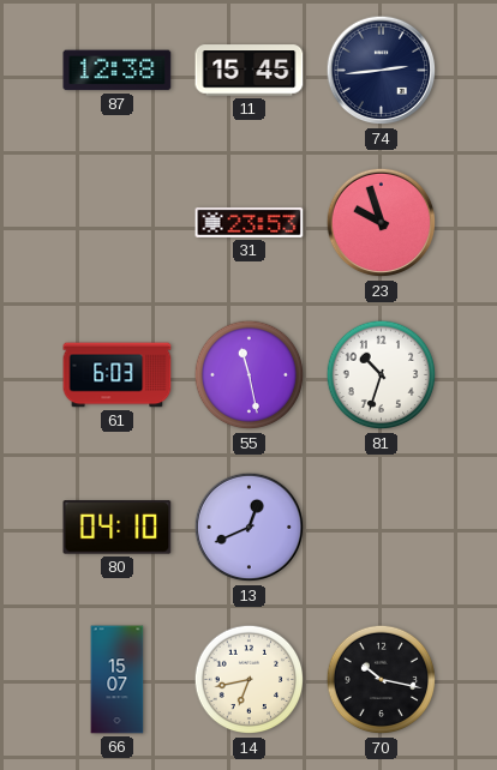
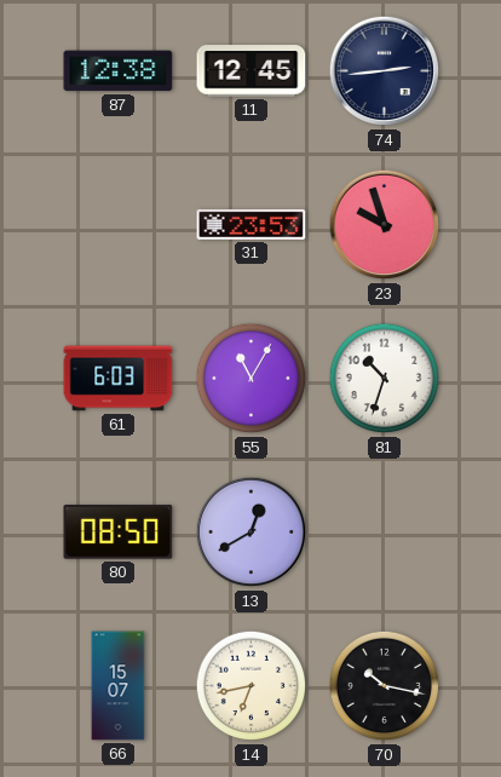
11: 15:45 -> 12:45
55: 11:28 -> 11:05
80: 04:10 -> 08:50
13: 12:41 -> 12:40
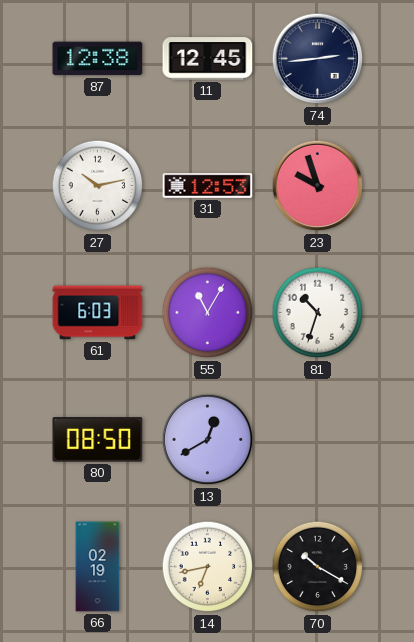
27: none -> 10:13
31: 23:53 -> 12:53
66: 15:07 -> 02:19
70: 10:17 -> 10:20
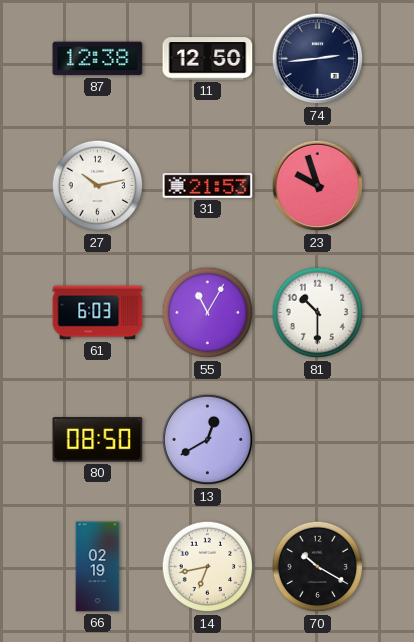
11: 12:45 -> 12:50
31: 12:53 -> 21:53
81: 10:33 -> 10:30
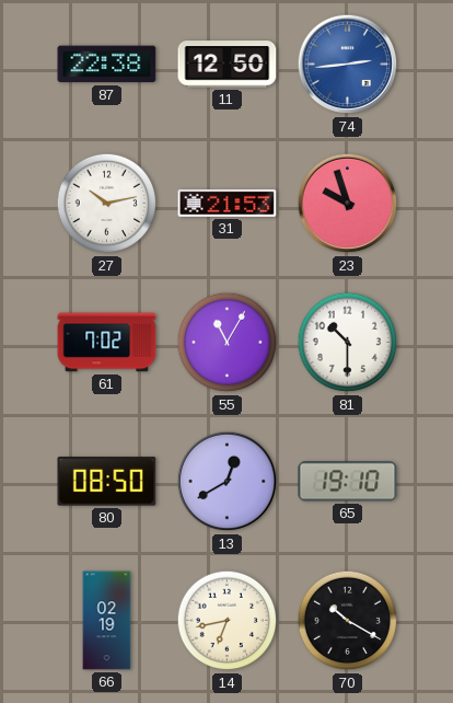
87: 12:38 -> 22:38
74 dial: navy -> blue
61: 6:03 -> 7:02
65: none -> 19:10
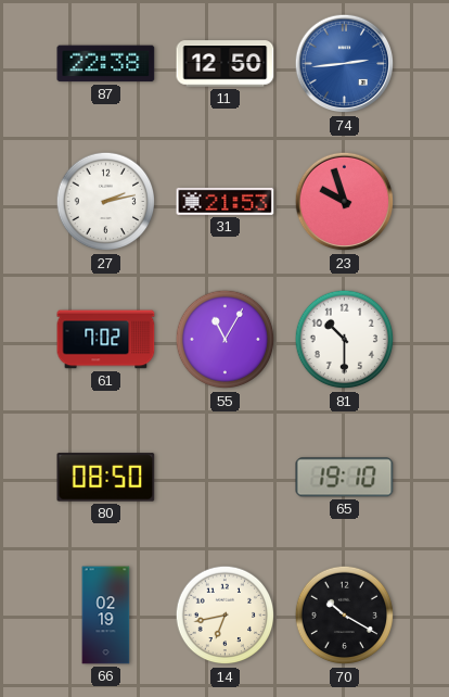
27: 10:13 -> 2:13
13: 12:40 -> none
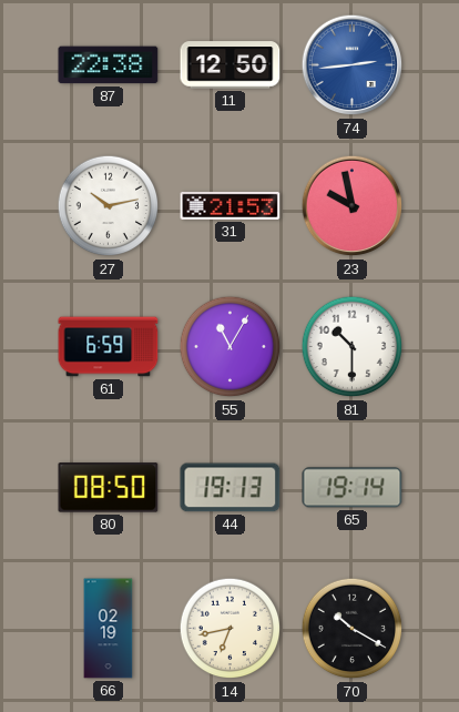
27: 2:13 -> 10:13
23: 9:57 -> 9:58
61: 7:02 -> 6:59
44: none -> 19:13
65: 19:10 -> 19:14
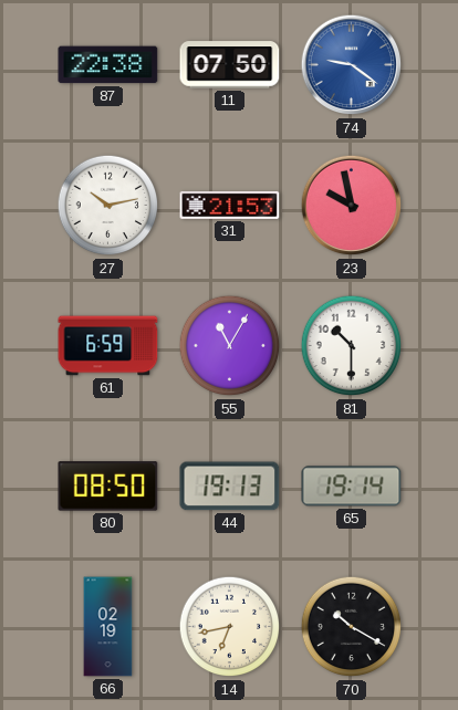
11: 12:50 -> 07:50
74: 2:44 -> 9:21
